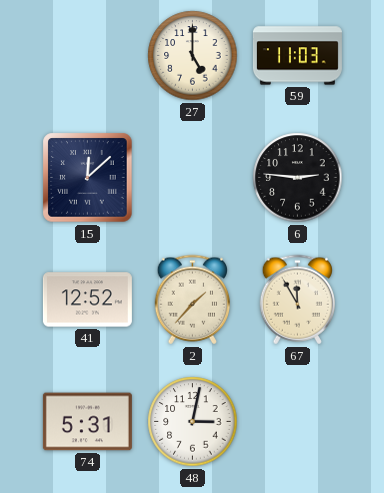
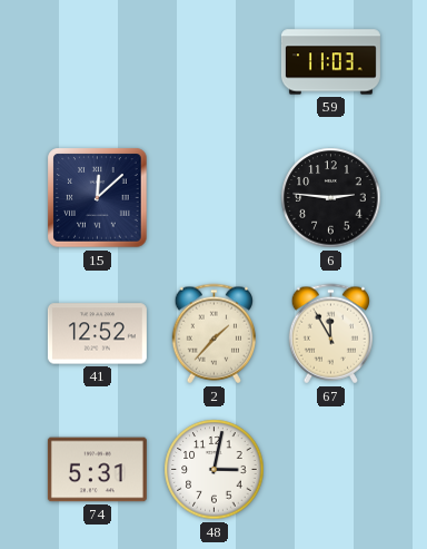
27: 5:00 -> none
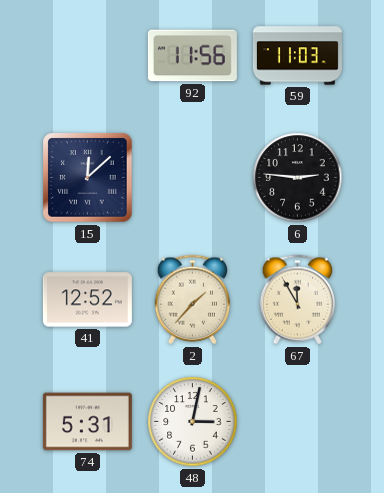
92: none -> 11:56
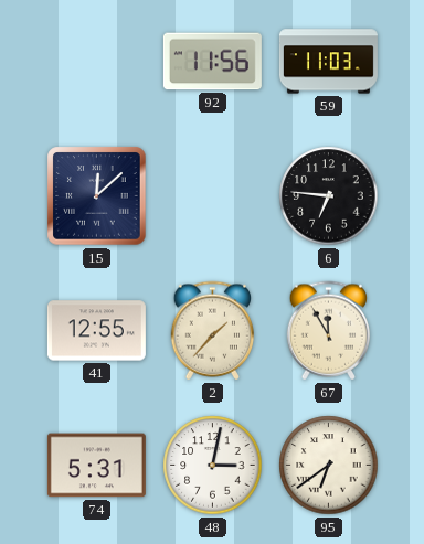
6: 2:46 -> 6:46
41: 12:52 -> 12:55
95: none -> 6:39
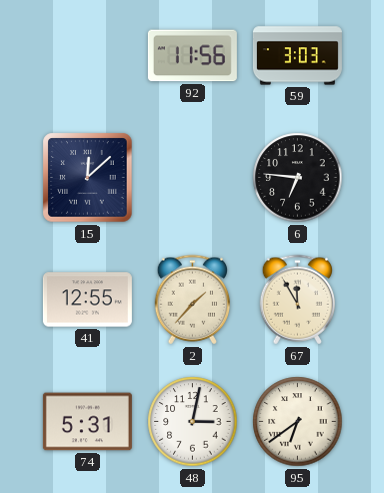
59: 11:03 -> 3:03
